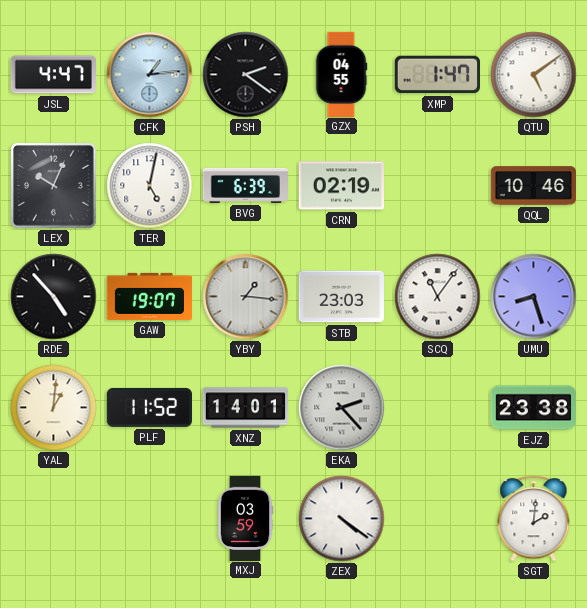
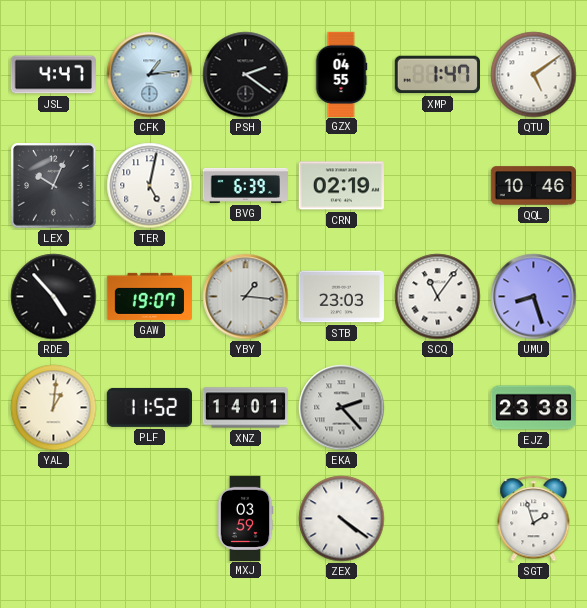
SGT: 2:01 -> 1:57
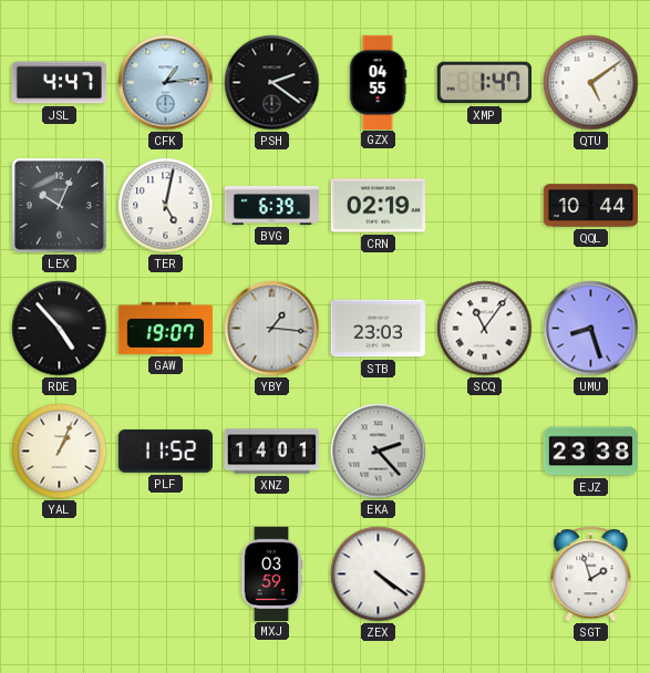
QQL: 10:46 -> 10:44
YAL: 1:01 -> 1:04
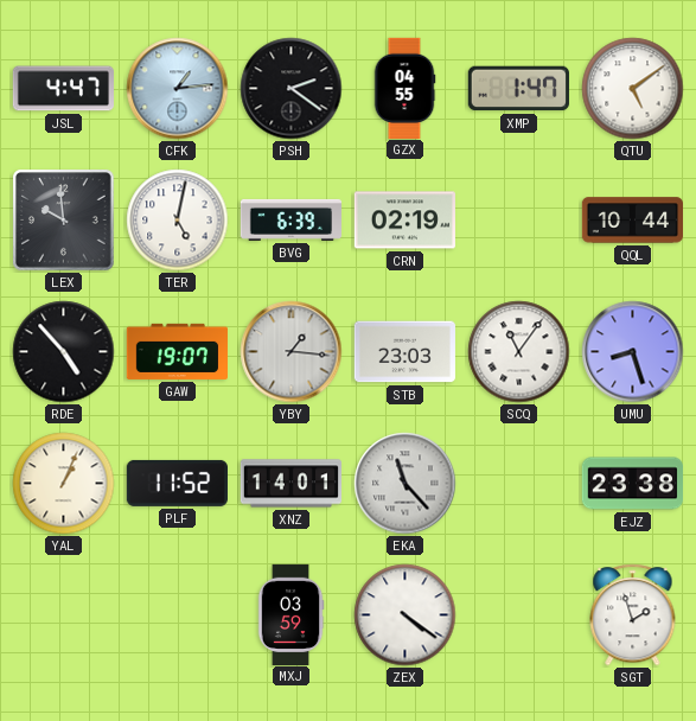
LEX: 10:04 -> 9:59
EKA: 2:23 -> 11:23
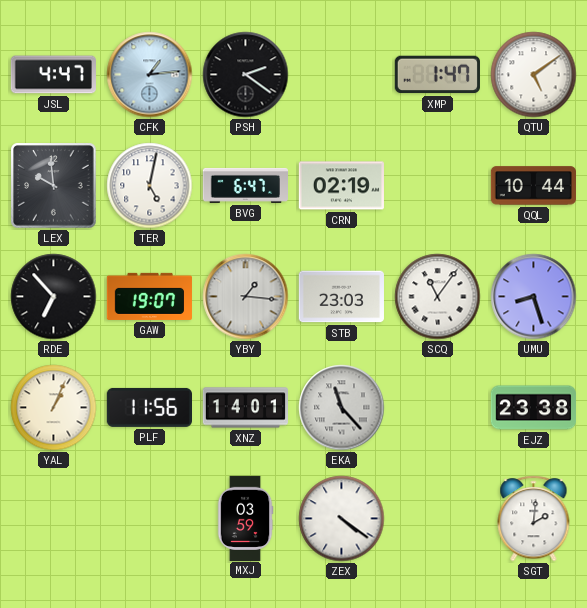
GZX: 04:55 -> none
BVG: 6:39 -> 6:47
RDE: 4:53 -> 6:53
PLF: 11:52 -> 11:56
SGT: 1:57 -> 2:01
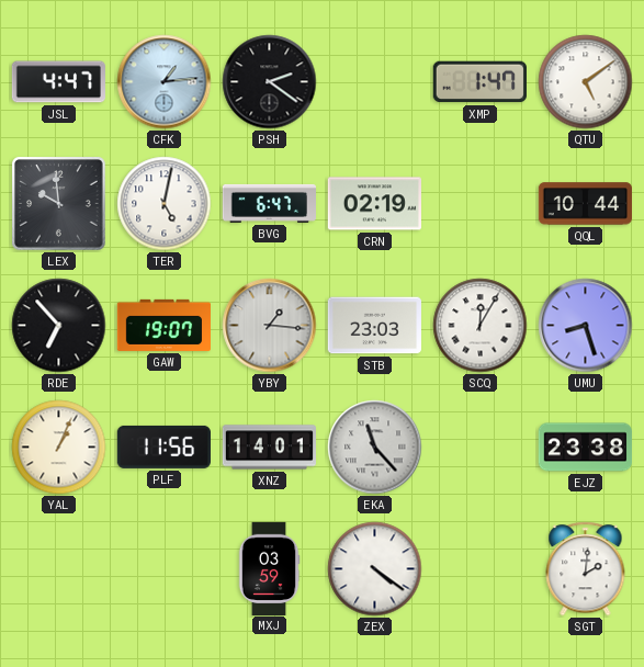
SCQ: 11:06 -> 12:05
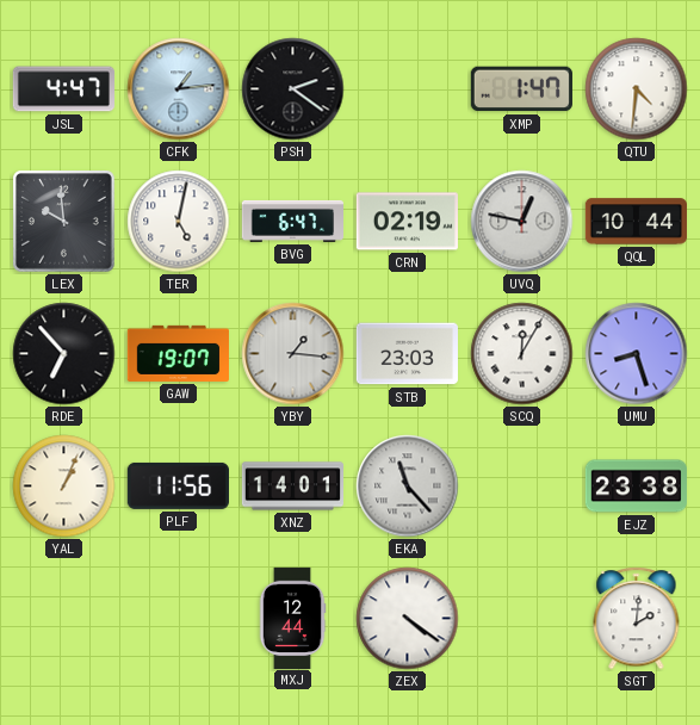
QTU: 5:09 -> 4:31
UVQ: none -> 12:47
MXJ: 03:59 -> 12:44
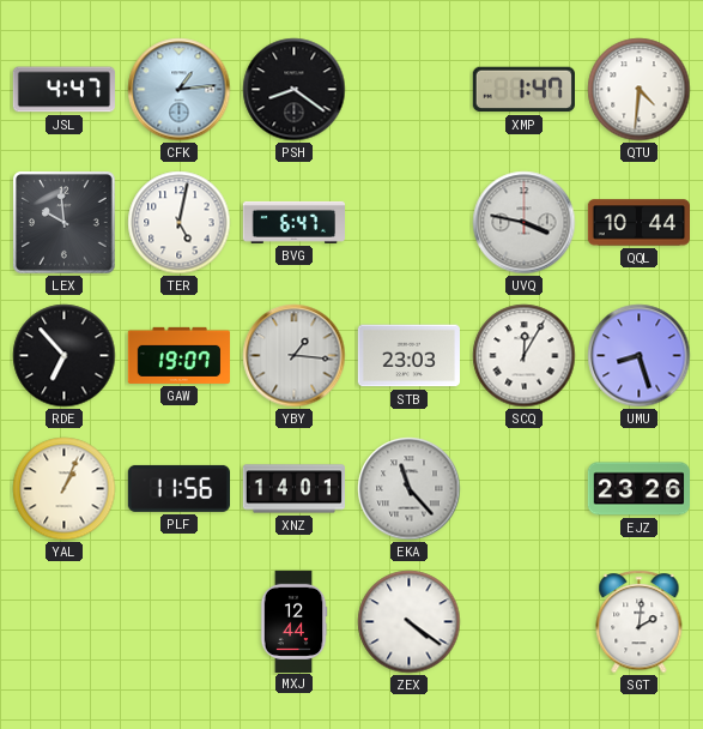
PSH: 2:21 -> 8:21
CRN: 02:19 -> none
UVQ: 12:47 -> 3:47
EJZ: 23:38 -> 23:26
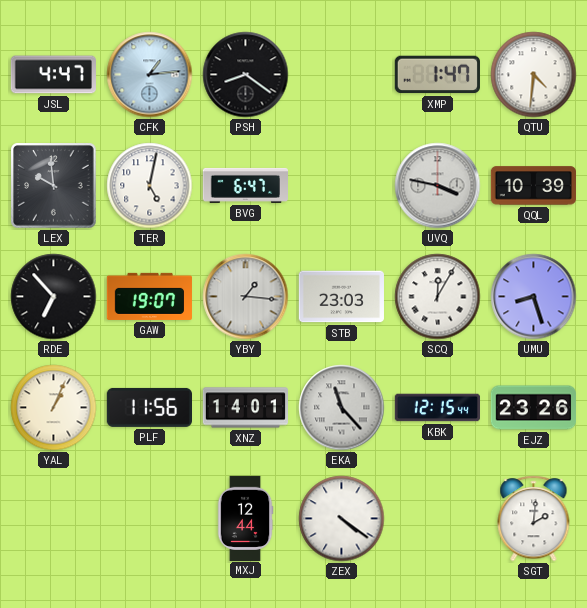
QQL: 10:44 -> 10:39
KBK: none -> 12:15
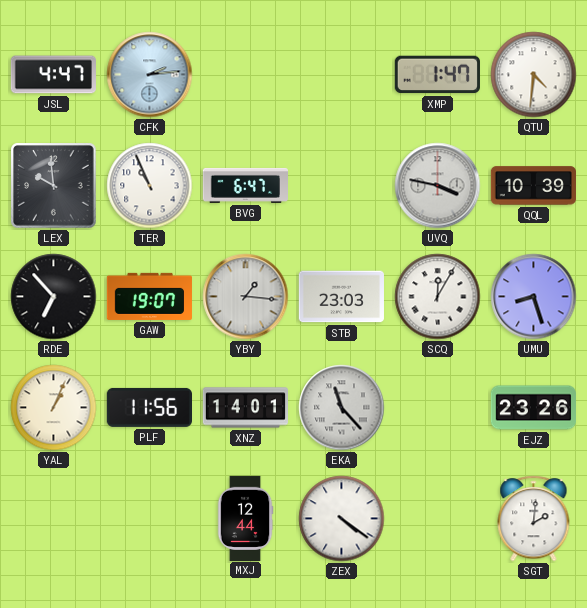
CFK: 1:14 -> 2:14
PSH: 8:21 -> none
TER: 5:02 -> 10:56
KBK: 12:15 -> none
